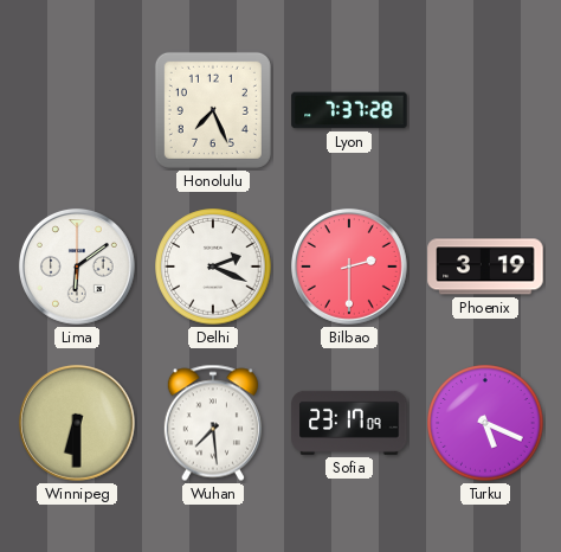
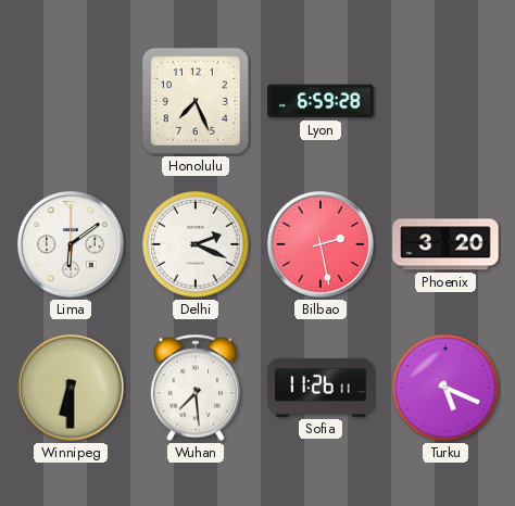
Lyon: 7:37 -> 6:59
Bilbao: 2:30 -> 2:28
Phoenix: 3:19 -> 3:20
Sofia: 23:17 -> 11:26
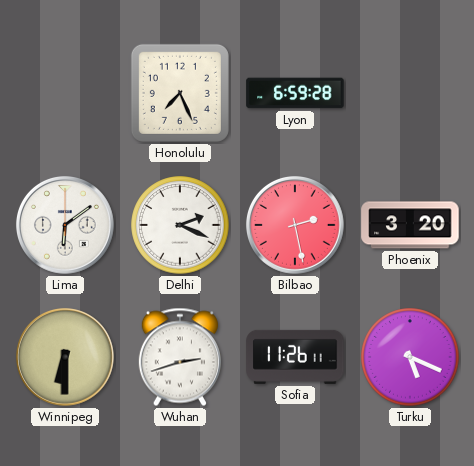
Wuhan: 7:29 -> 2:42
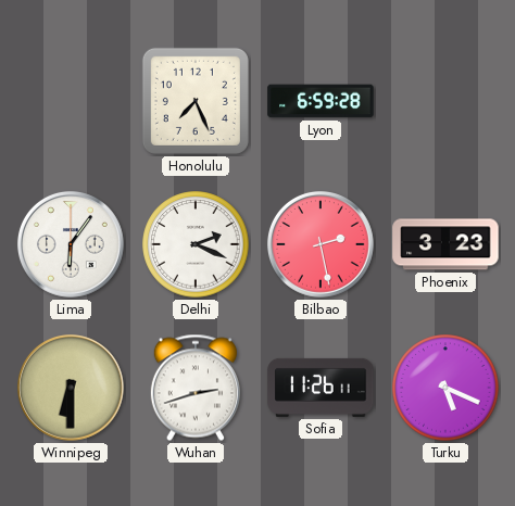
Lima: 6:09 -> 6:06
Phoenix: 3:20 -> 3:23
